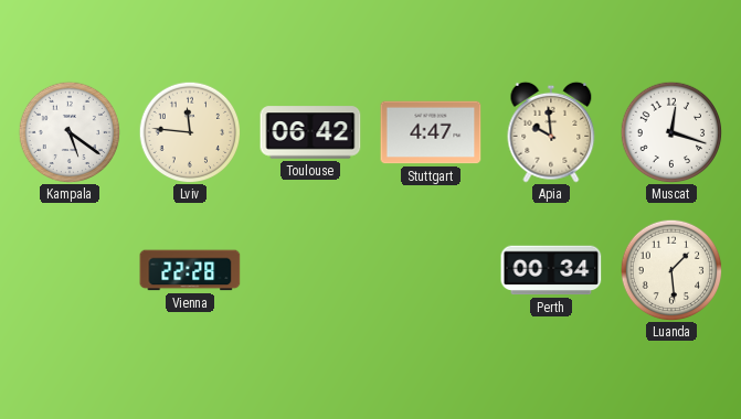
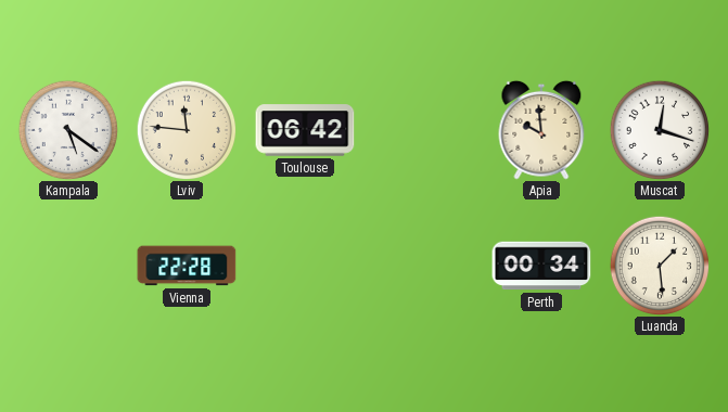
Stuttgart: 4:47 -> none
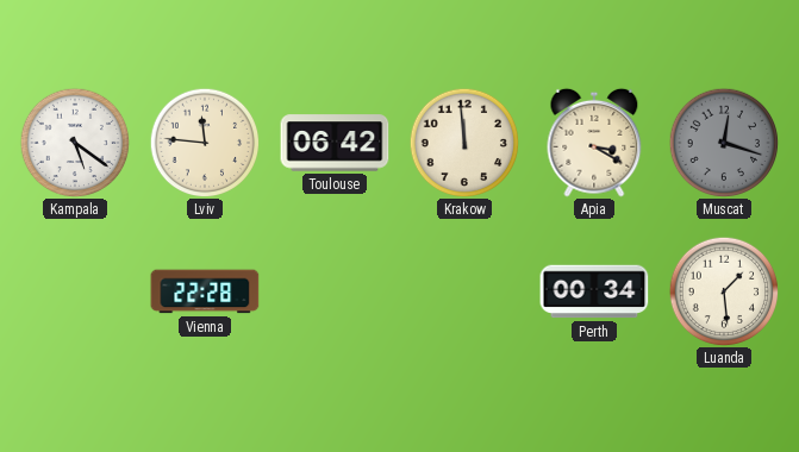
Krakow: none -> 11:59
Apia: 9:59 -> 3:20
Muscat dial: white -> grey
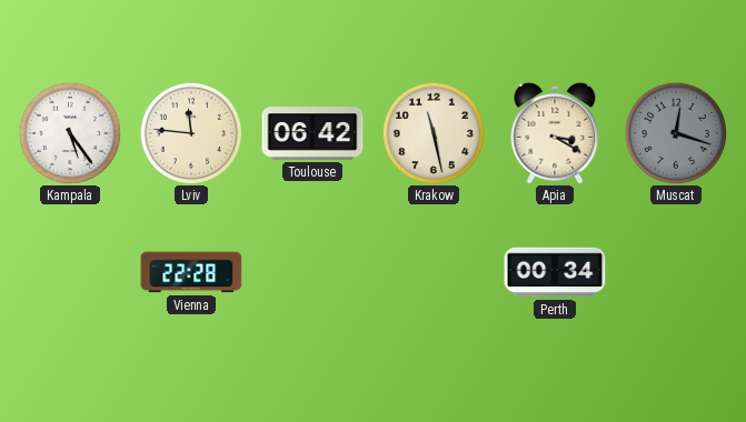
Kampala: 5:21 -> 5:24
Krakow: 11:59 -> 11:28
Luanda: 1:29 -> none
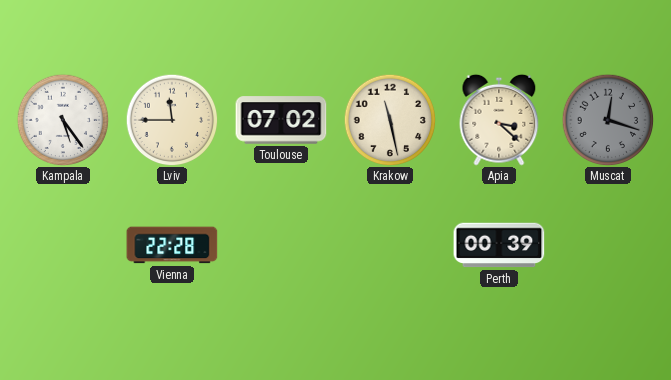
Lviv: 11:46 -> 11:45
Toulouse: 06:42 -> 07:02
Apia: 3:20 -> 3:22
Perth: 00:34 -> 00:39
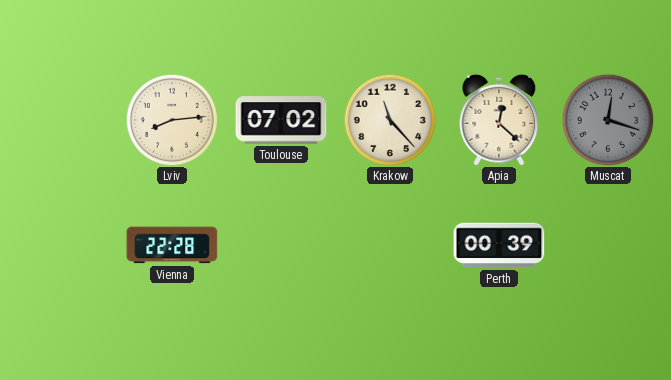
Kampala: 5:24 -> none
Lviv: 11:45 -> 8:14
Krakow: 11:28 -> 11:23
Apia: 3:22 -> 12:22
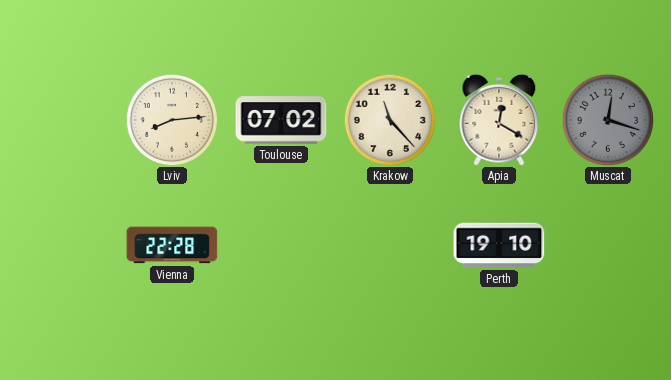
Apia: 12:22 -> 12:20
Perth: 00:39 -> 19:10
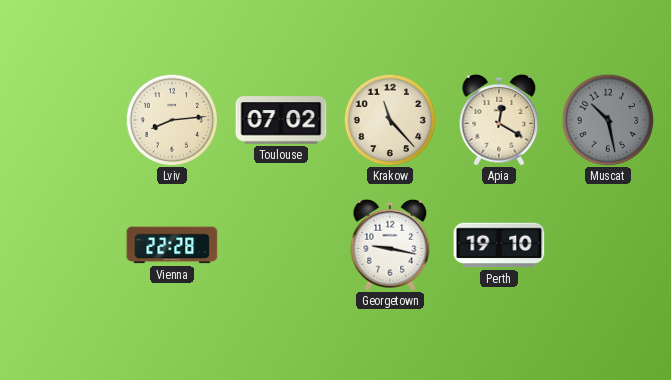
Muscat: 12:18 -> 10:28
Georgetown: none -> 9:17
